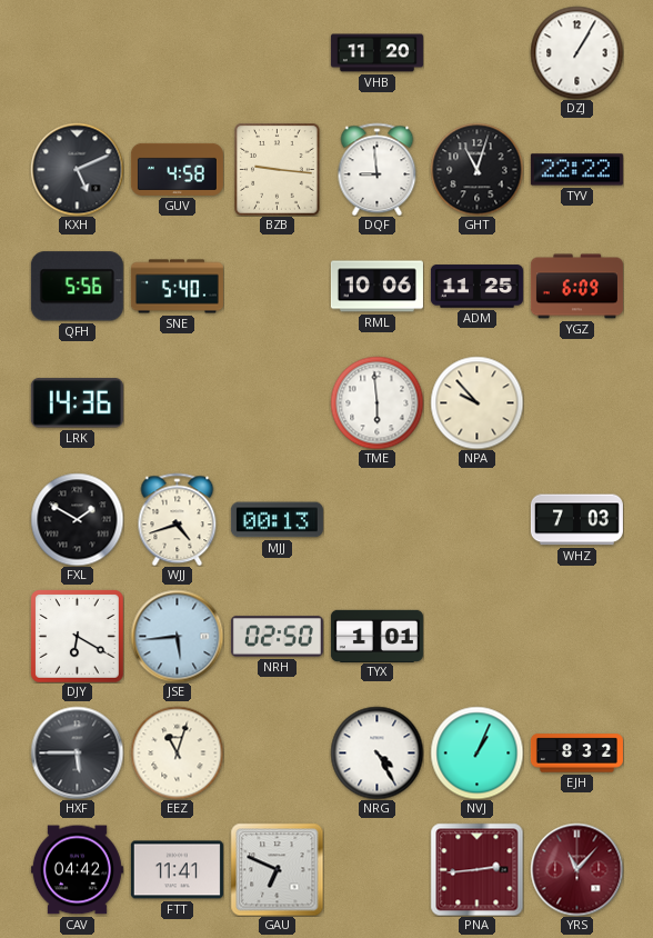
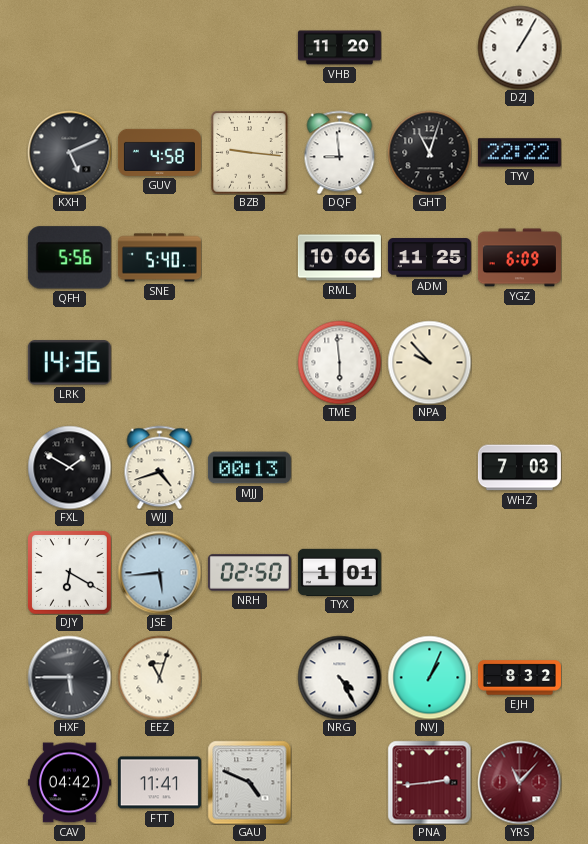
GAU: 6:49 -> 4:49
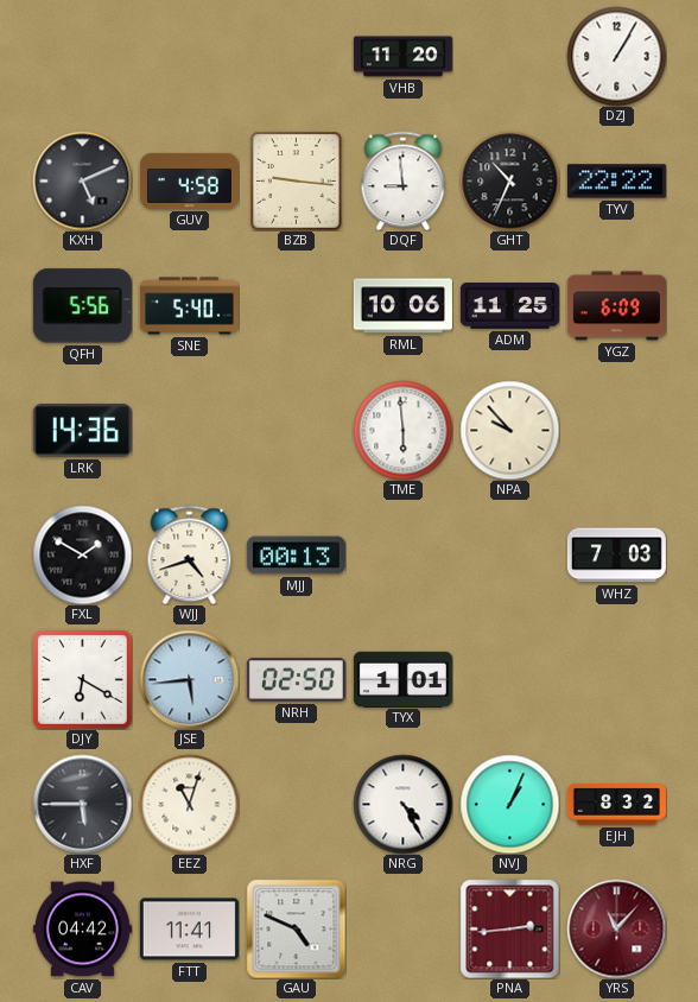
GHT: 11:03 -> 10:34
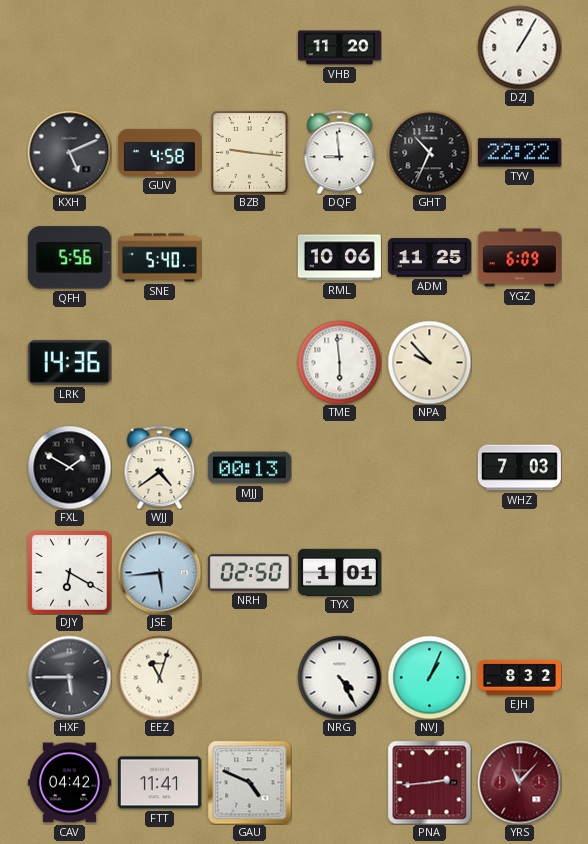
WJJ: 4:42 -> 4:39
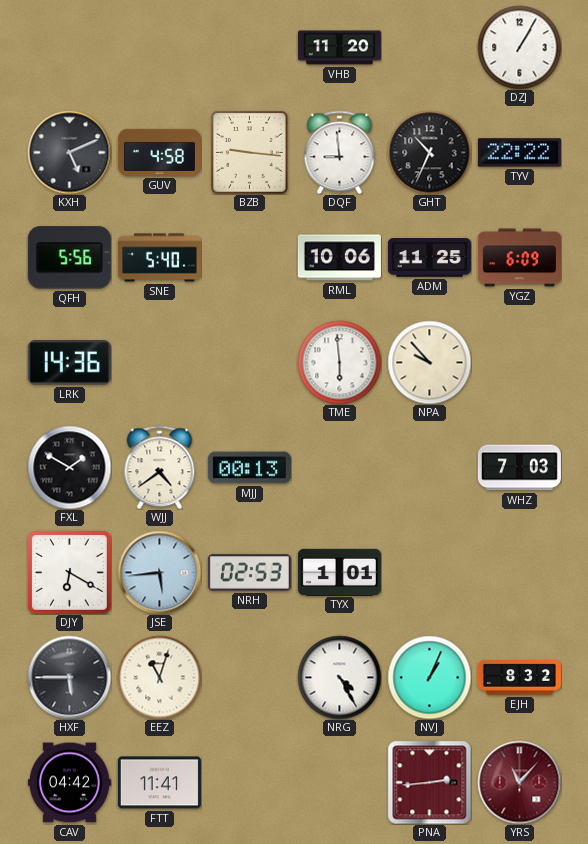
NRH: 02:50 -> 02:53
GAU: 4:49 -> none
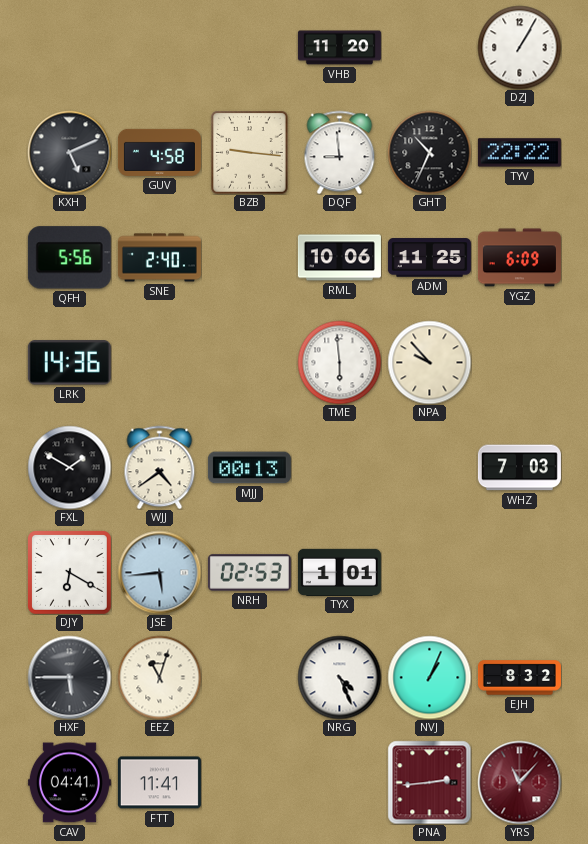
SNE: 5:40 -> 2:40
NRG: 4:25 -> 4:26
CAV: 04:42 -> 04:41
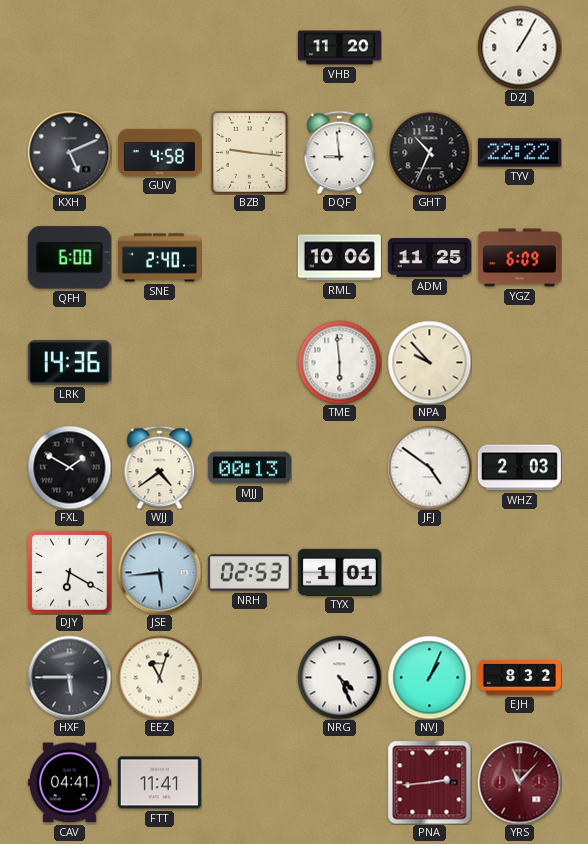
QFH: 5:56 -> 6:00
JFJ: none -> 4:51
WHZ: 7:03 -> 2:03
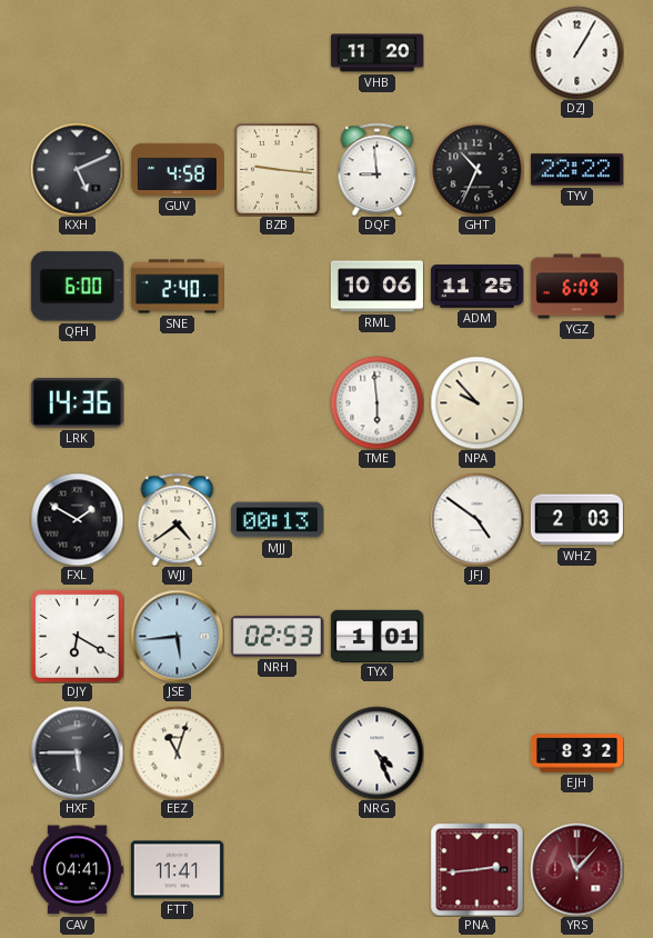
NVJ: 1:04 -> none
